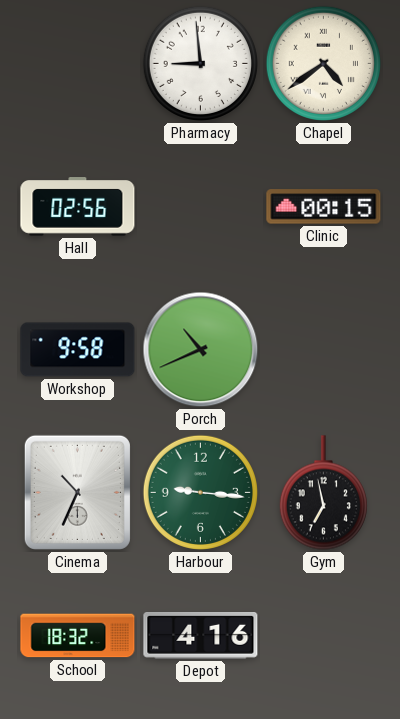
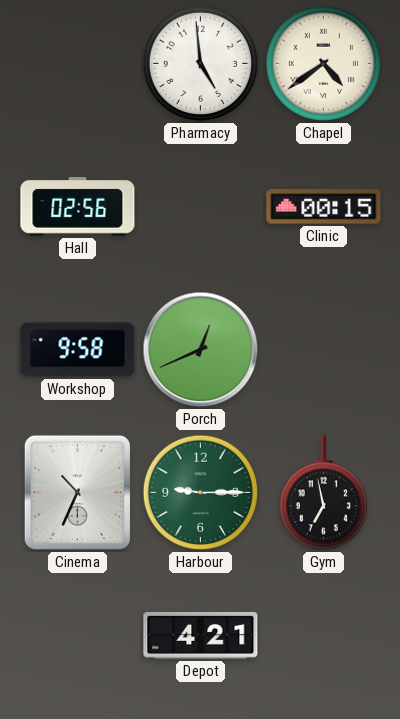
Pharmacy: 8:59 -> 4:59
Porch: 10:41 -> 12:41
Harbour: 9:16 -> 9:15
School: 18:32 -> none
Depot: 4:16 -> 4:21
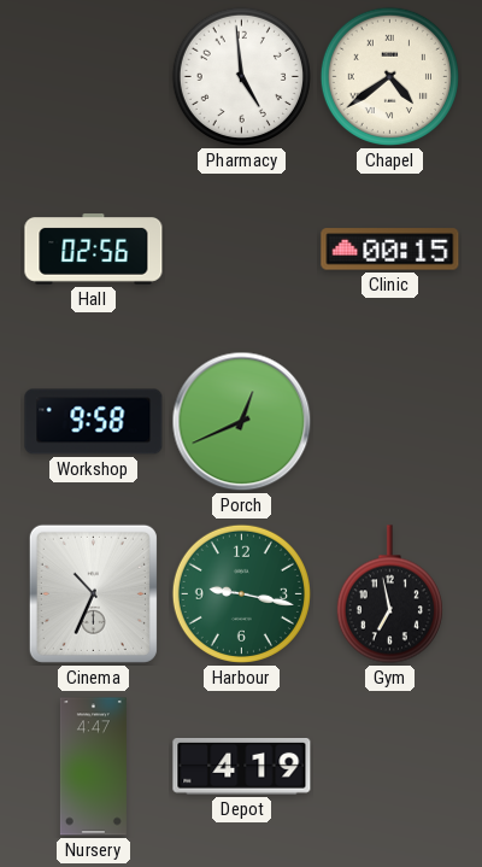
Harbour: 9:15 -> 9:17
Nursery: none -> 4:47
Depot: 4:21 -> 4:19
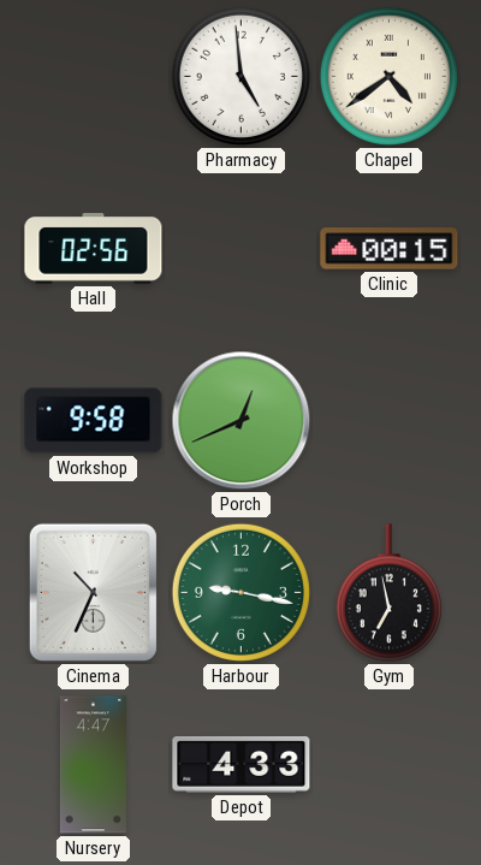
Depot: 4:19 -> 4:33
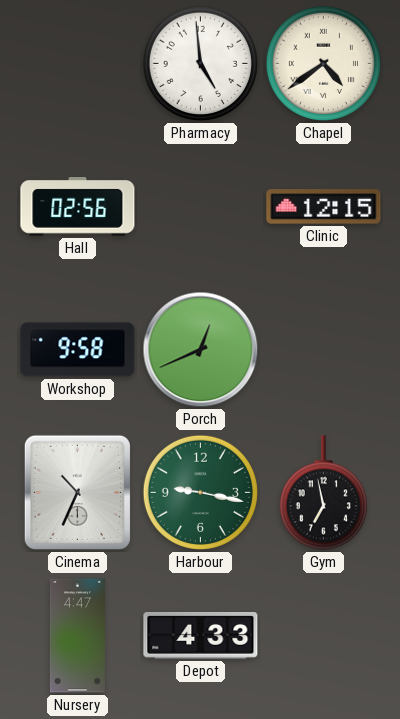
Clinic: 00:15 -> 12:15
